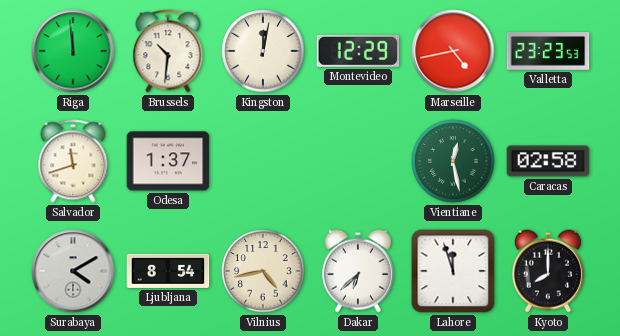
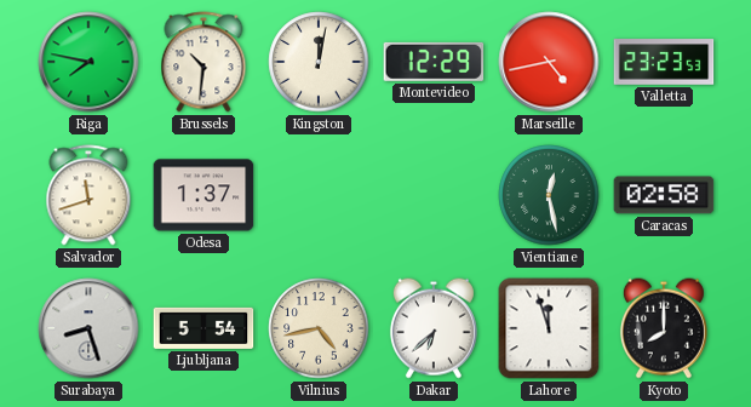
Riga: 11:59 -> 7:47
Surabaya: 4:10 -> 8:27
Ljubljana: 8:54 -> 5:54
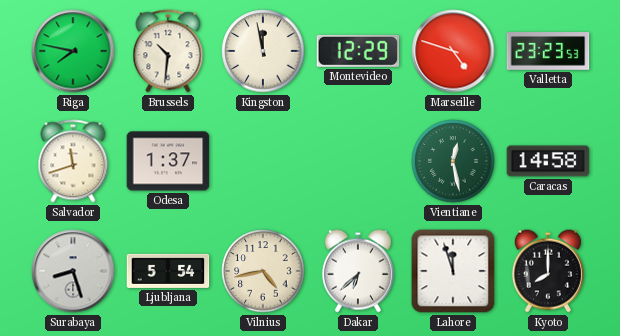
Kingston: 12:02 -> 11:58
Marseille: 4:43 -> 4:48
Caracas: 02:58 -> 14:58
